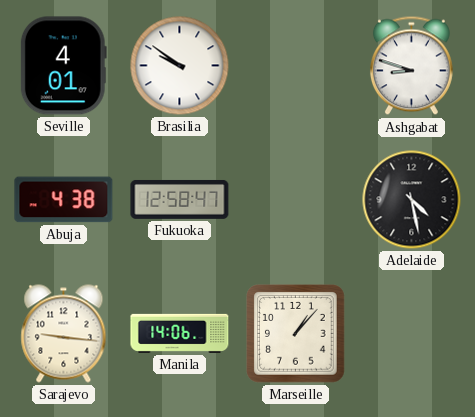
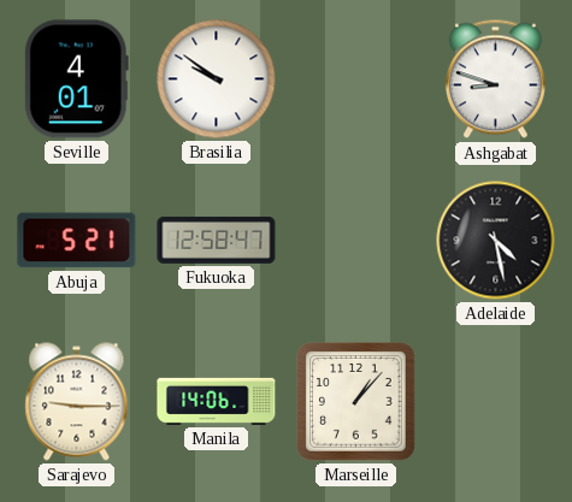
Abuja: 4:38 -> 5:21
Sarajevo: 9:16 -> 9:15
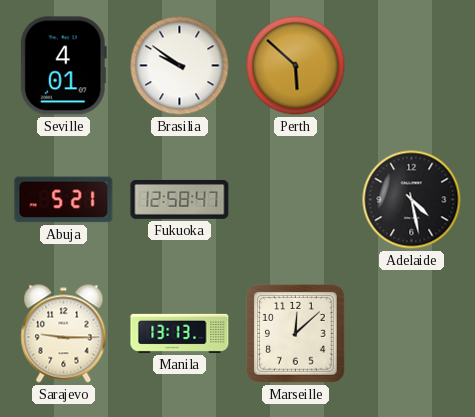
Perth: none -> 5:52
Ashgabat: 8:48 -> none
Manila: 14:06 -> 13:13
Marseille: 1:07 -> 12:08
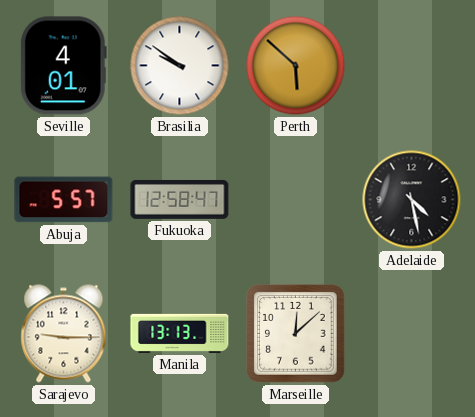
Abuja: 5:21 -> 5:57
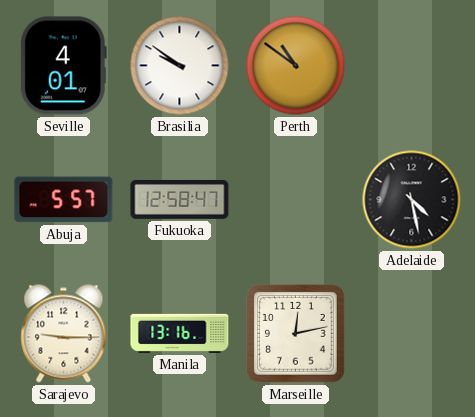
Perth: 5:52 -> 10:51
Manila: 13:13 -> 13:16
Marseille: 12:08 -> 12:13
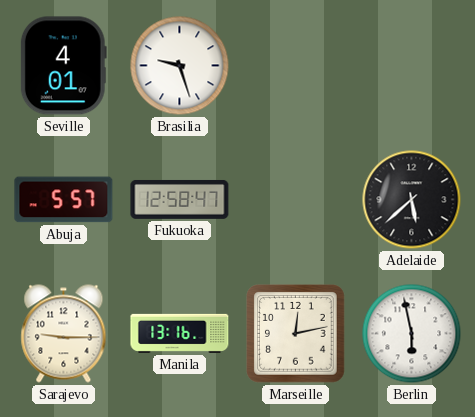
Brasilia: 9:51 -> 9:27
Perth: 10:51 -> none
Adelaide: 4:28 -> 5:38
Berlin: none -> 5:58
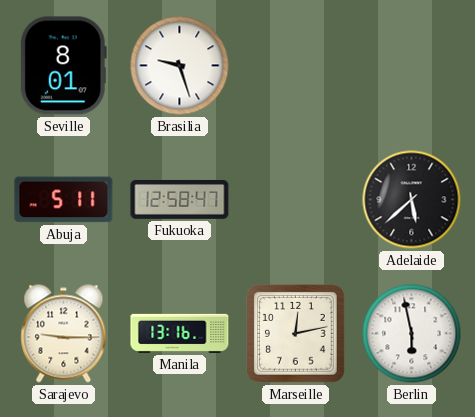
Seville: 4:01 -> 8:01
Abuja: 5:57 -> 5:11
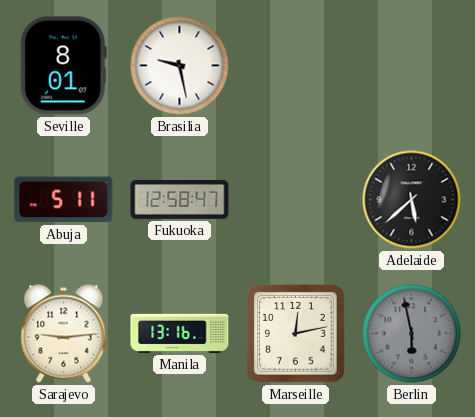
Brasilia: 9:27 -> 9:28
Sarajevo: 9:15 -> 9:14
Berlin dial: white -> grey
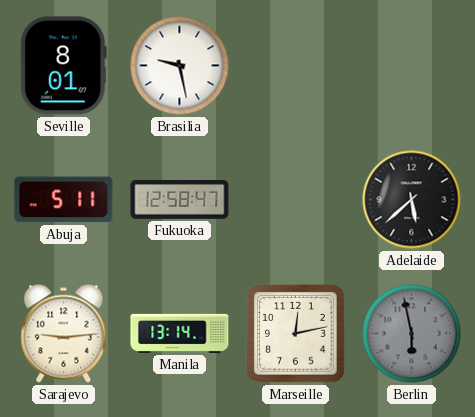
Manila: 13:16 -> 13:14
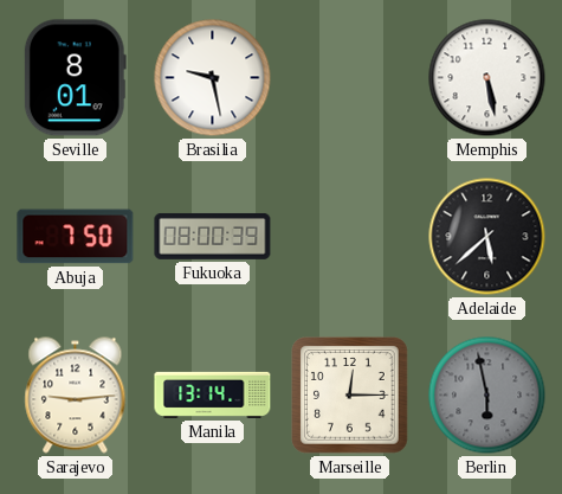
Memphis: none -> 5:28
Abuja: 5:11 -> 7:50
Fukuoka: 12:58 -> 08:00
Marseille: 12:13 -> 12:15
